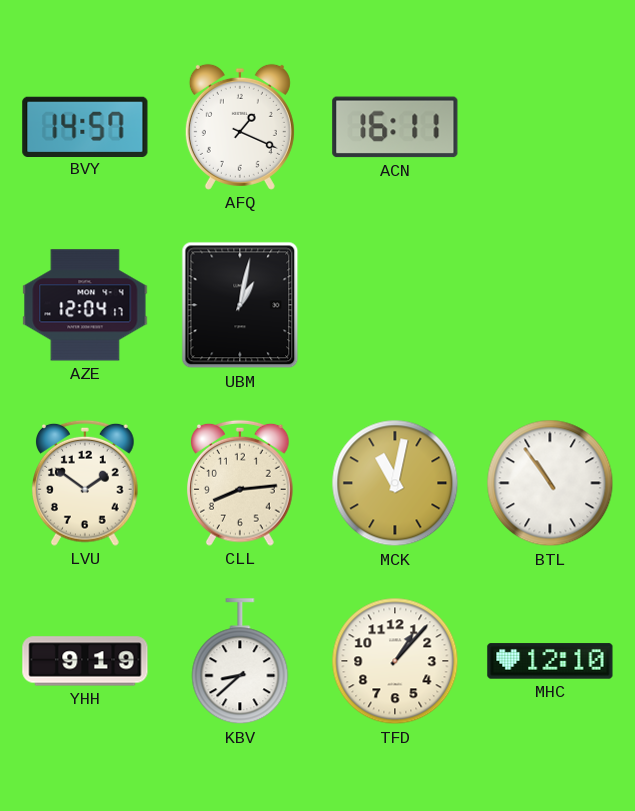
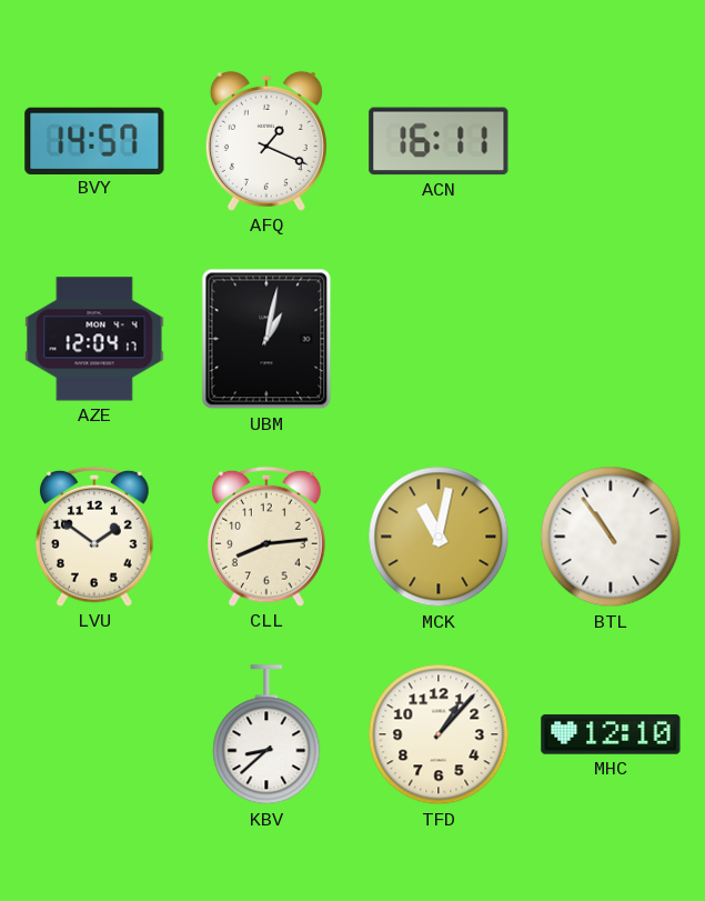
YHH: 9:19 -> none
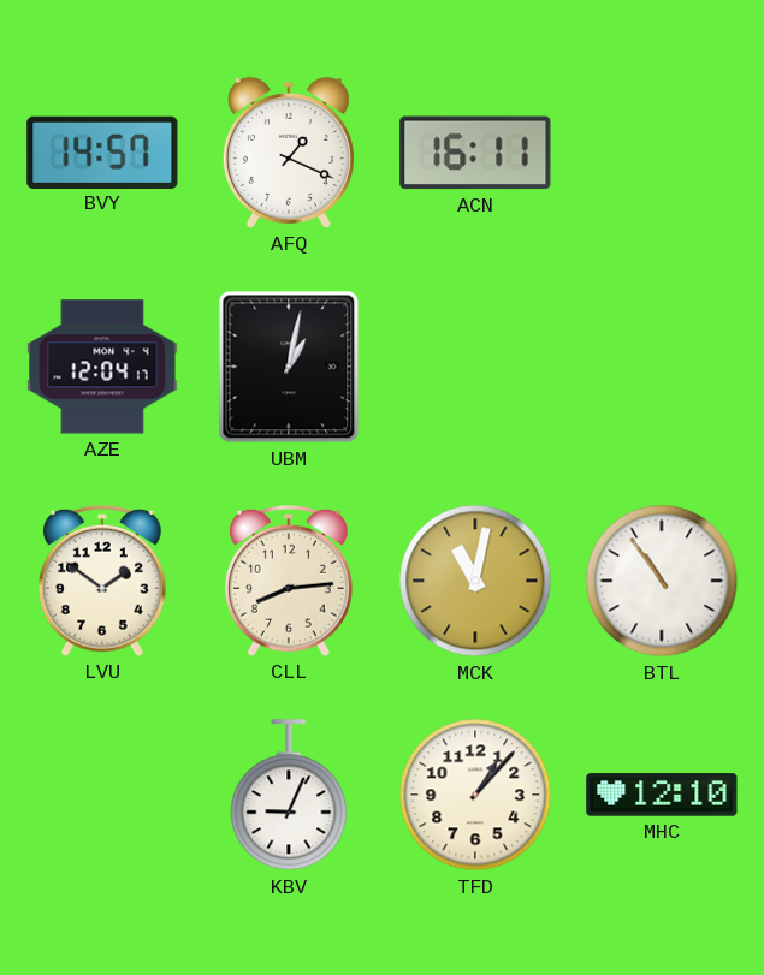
KBV: 8:38 -> 9:04
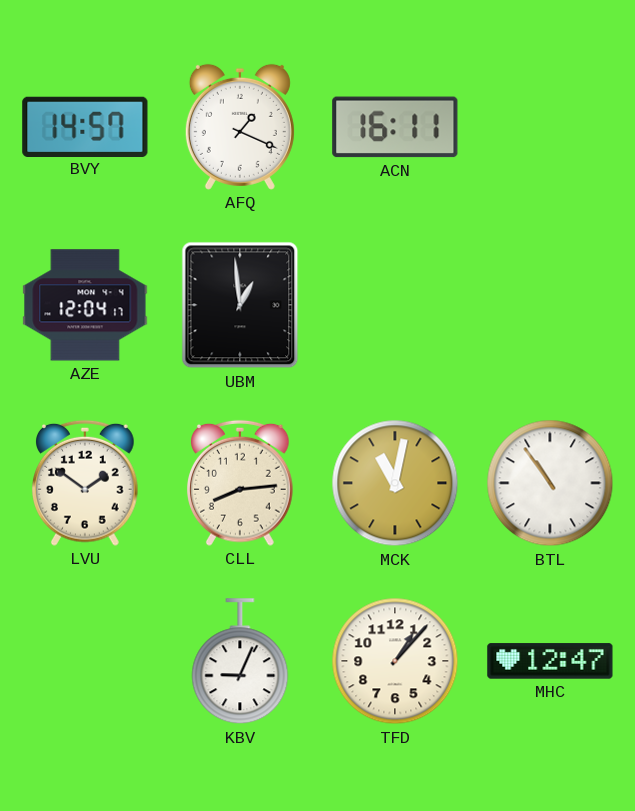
UBM: 1:02 -> 12:59
MHC: 12:10 -> 12:47
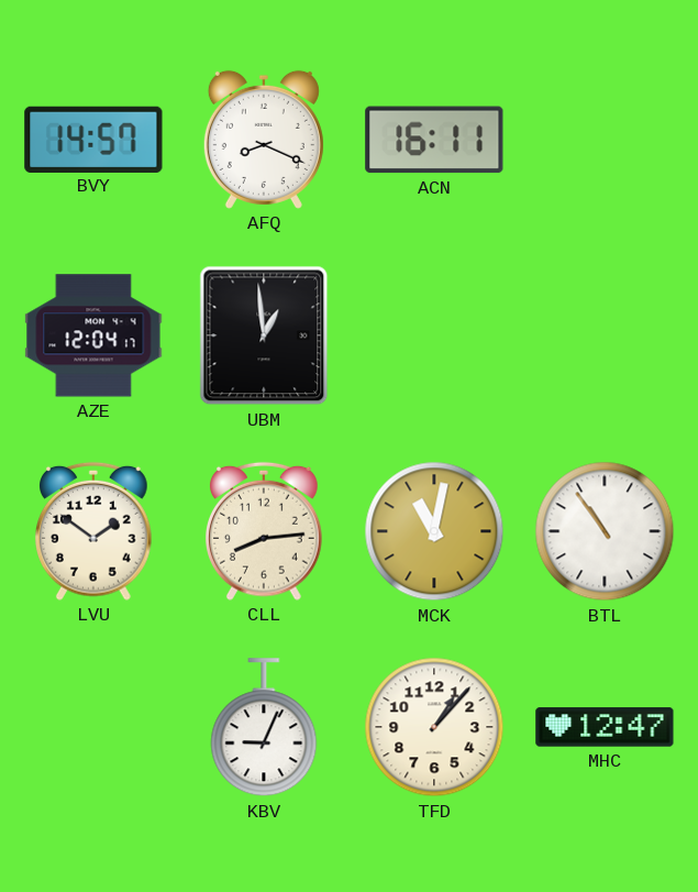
AFQ: 1:19 -> 8:19
